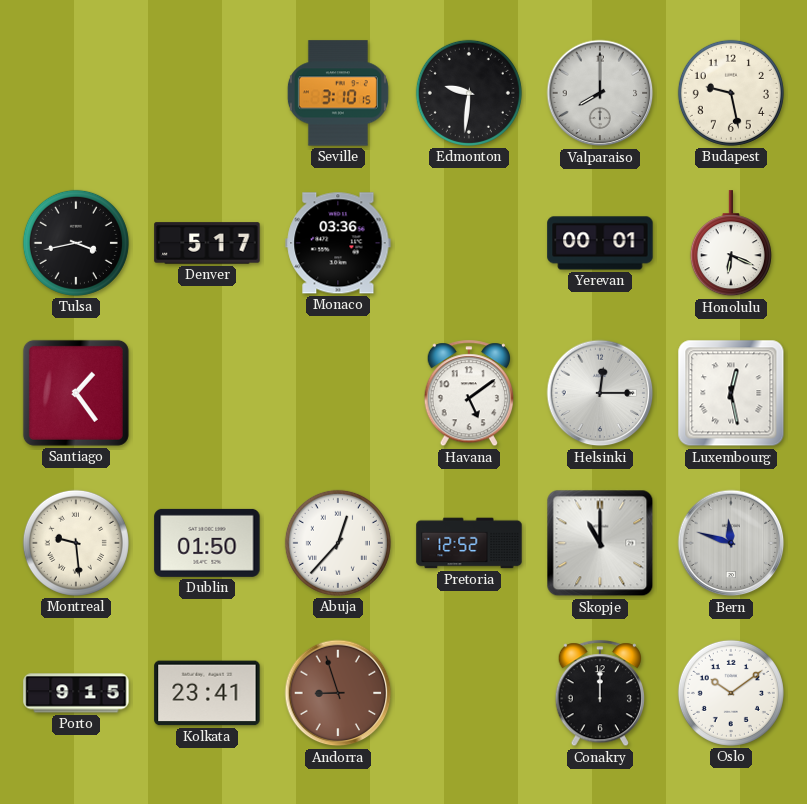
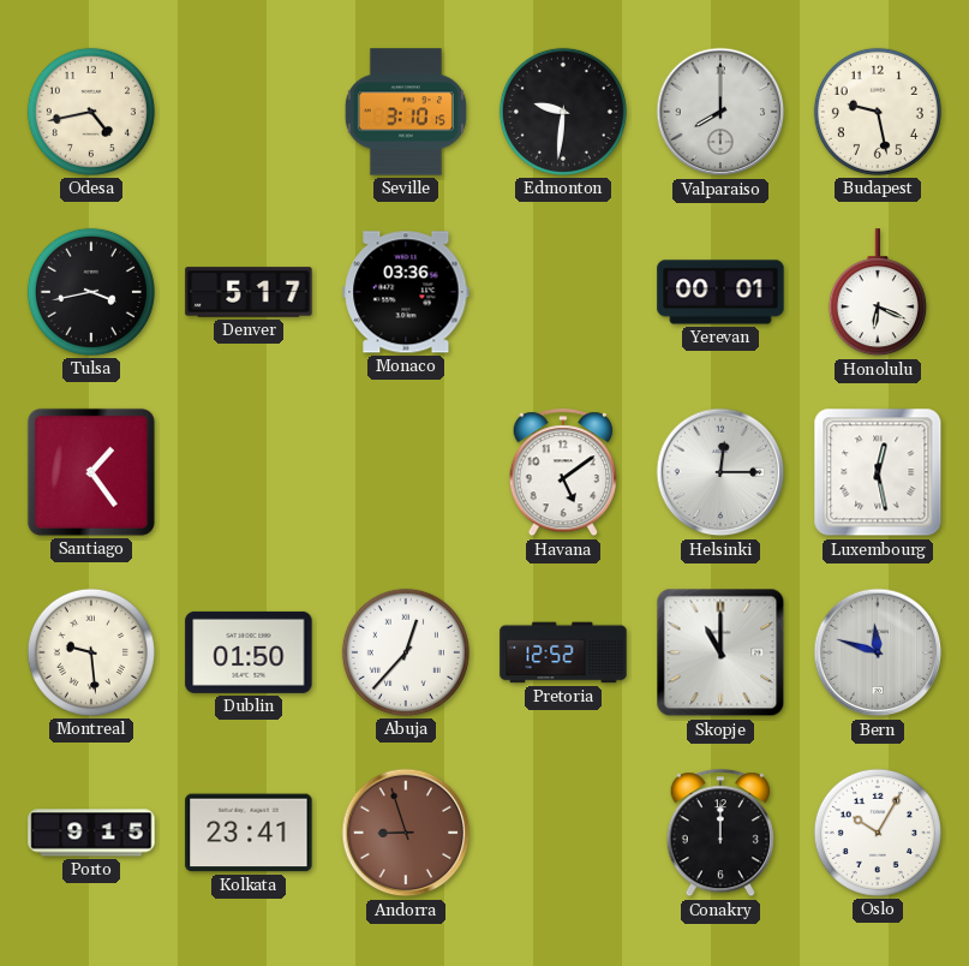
Odesa: none -> 4:43
Oslo: 10:09 -> 10:05
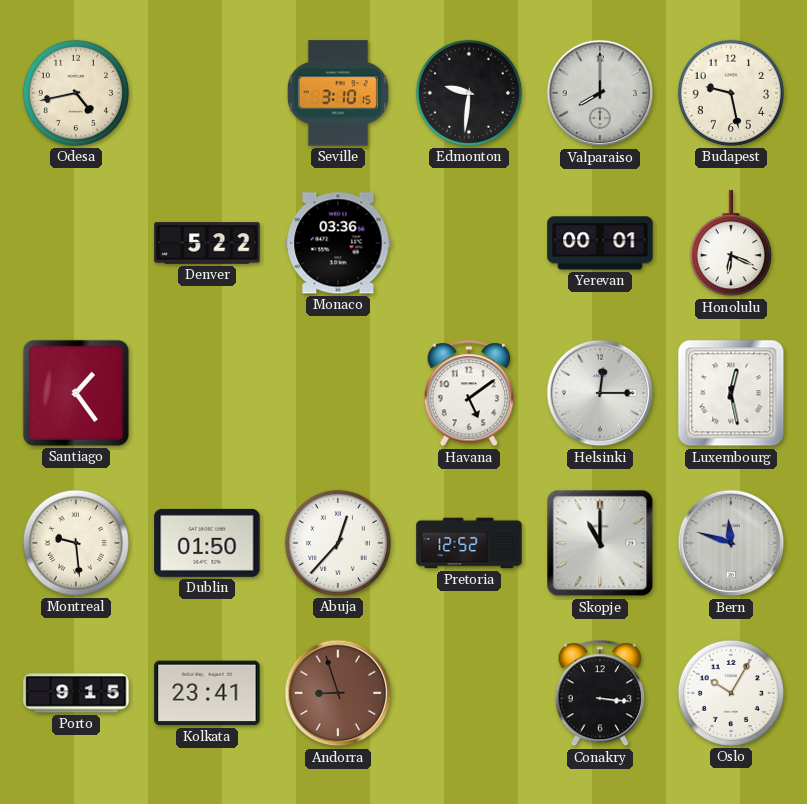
Tulsa: 3:43 -> none
Denver: 5:17 -> 5:22
Conakry: 12:00 -> 3:16
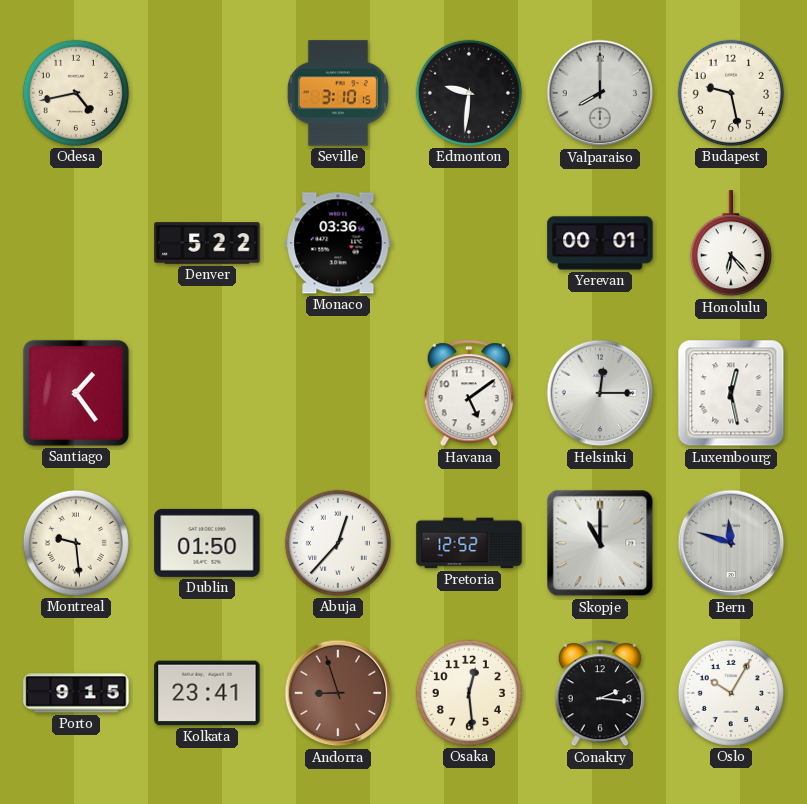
Honolulu: 6:19 -> 6:23
Osaka: none -> 12:29
Conakry: 3:16 -> 2:16
